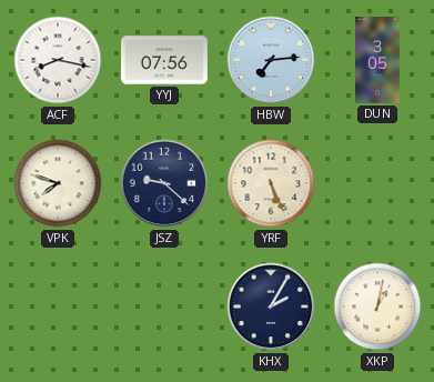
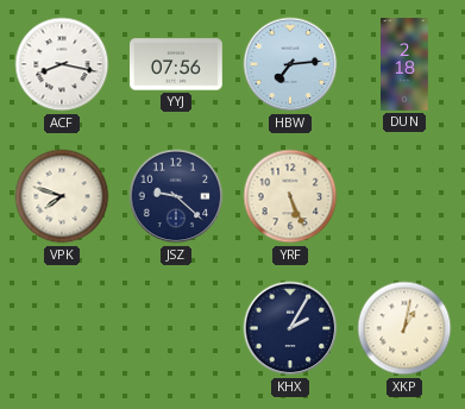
DUN: 3:05 -> 2:18
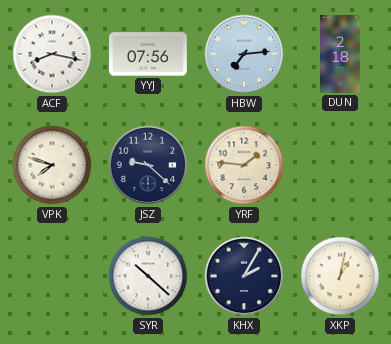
YRF: 5:26 -> 1:46
SYR: none -> 10:22
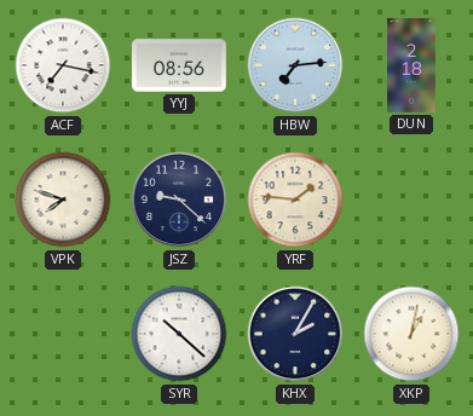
ACF: 8:17 -> 7:17
YYJ: 07:56 -> 08:56
